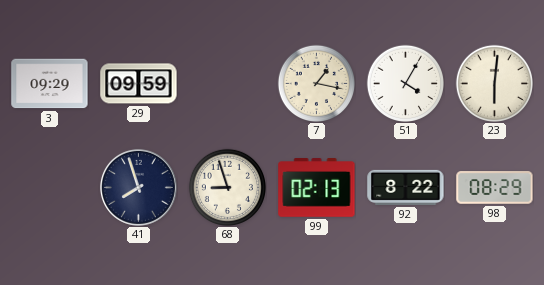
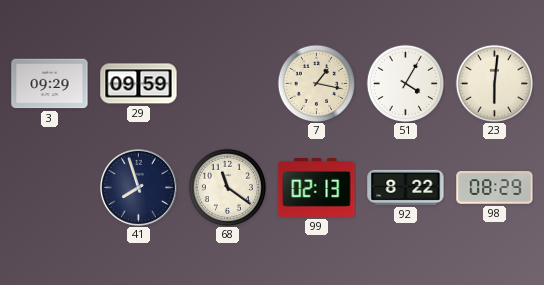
68: 8:57 -> 11:21
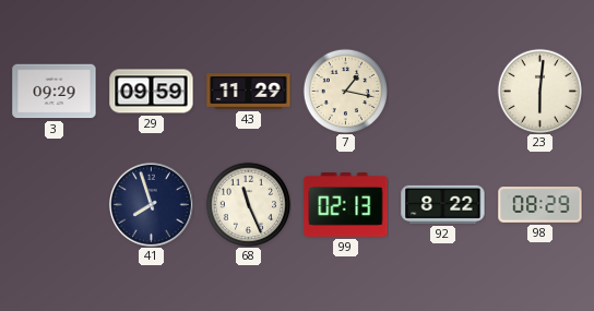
43: none -> 11:29
51: 4:05 -> none
68: 11:21 -> 11:26
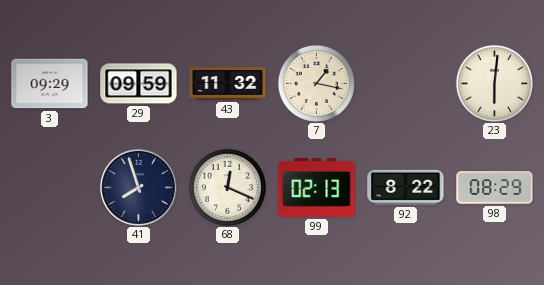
43: 11:29 -> 11:32
68: 11:26 -> 12:19
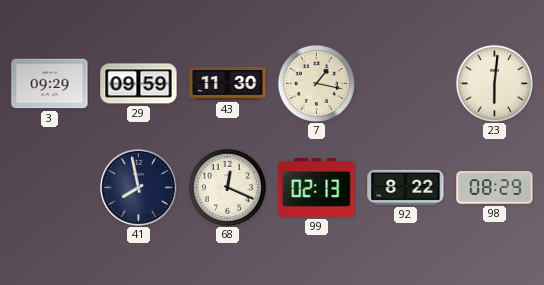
43: 11:32 -> 11:30
41: 7:57 -> 7:58
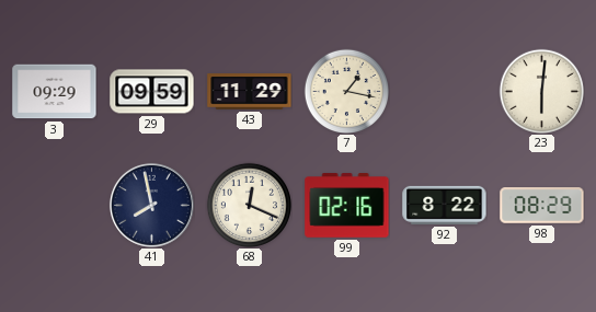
43: 11:30 -> 11:29
99: 02:13 -> 02:16
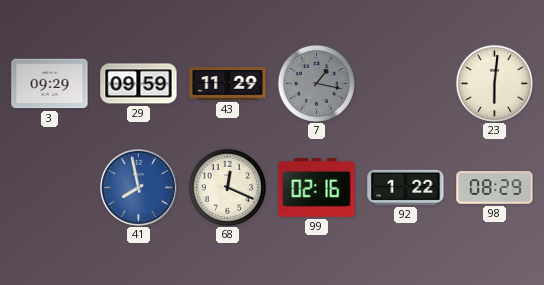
7 dial: cream -> grey
41 dial: navy -> blue
92: 8:22 -> 1:22
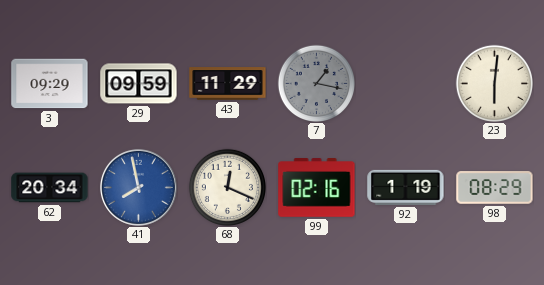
62: none -> 20:34
92: 1:22 -> 1:19
